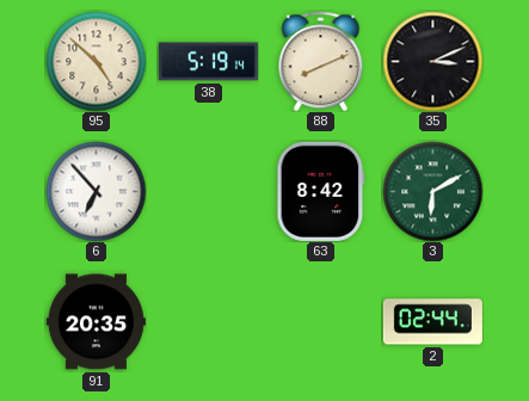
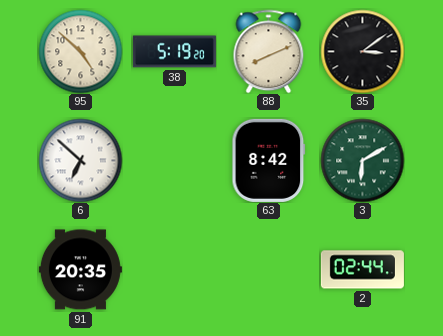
38: 5:19:14 -> 5:19:20
35: 3:11 -> 3:09
6: 6:53 -> 6:52
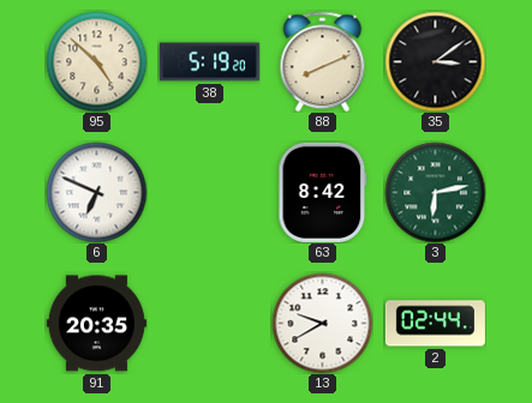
6: 6:52 -> 6:49
3: 6:10 -> 6:13
13: none -> 9:40
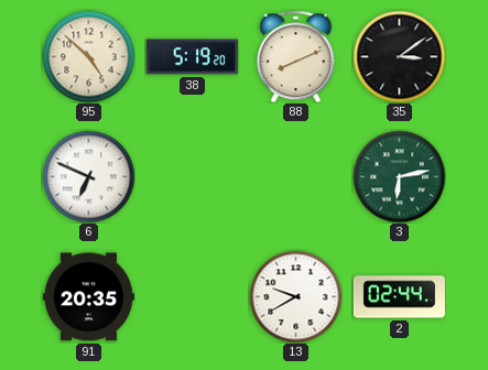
63: 8:42 -> none
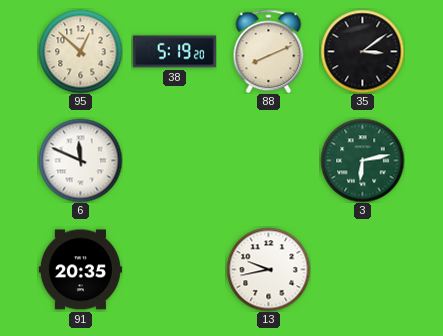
95: 4:52 -> 12:52
6: 6:49 -> 11:49
13: 9:40 -> 9:43
2: 02:44 -> none
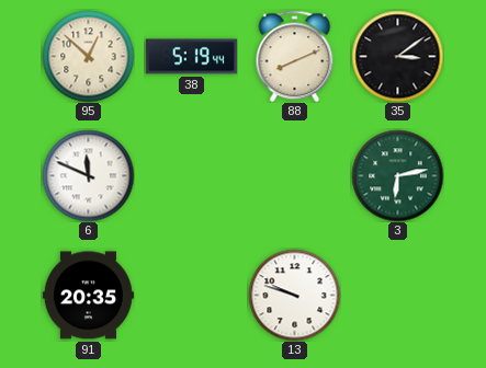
38: 5:19:20 -> 5:19:44
13: 9:43 -> 9:48
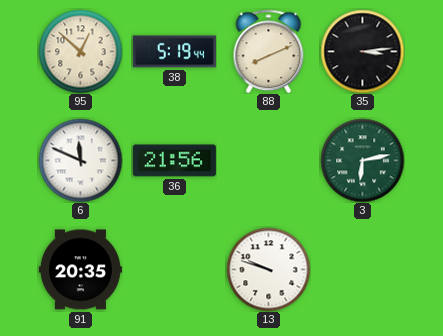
35: 3:09 -> 3:14
36: none -> 21:56
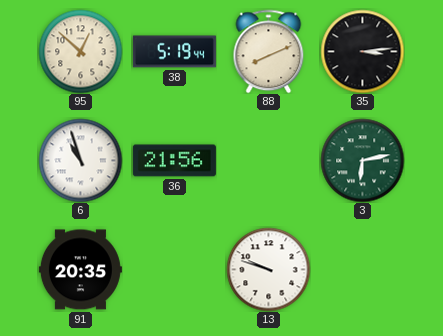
6: 11:49 -> 10:57
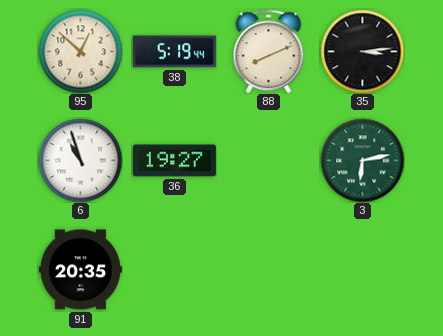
36: 21:56 -> 19:27
13: 9:48 -> none
